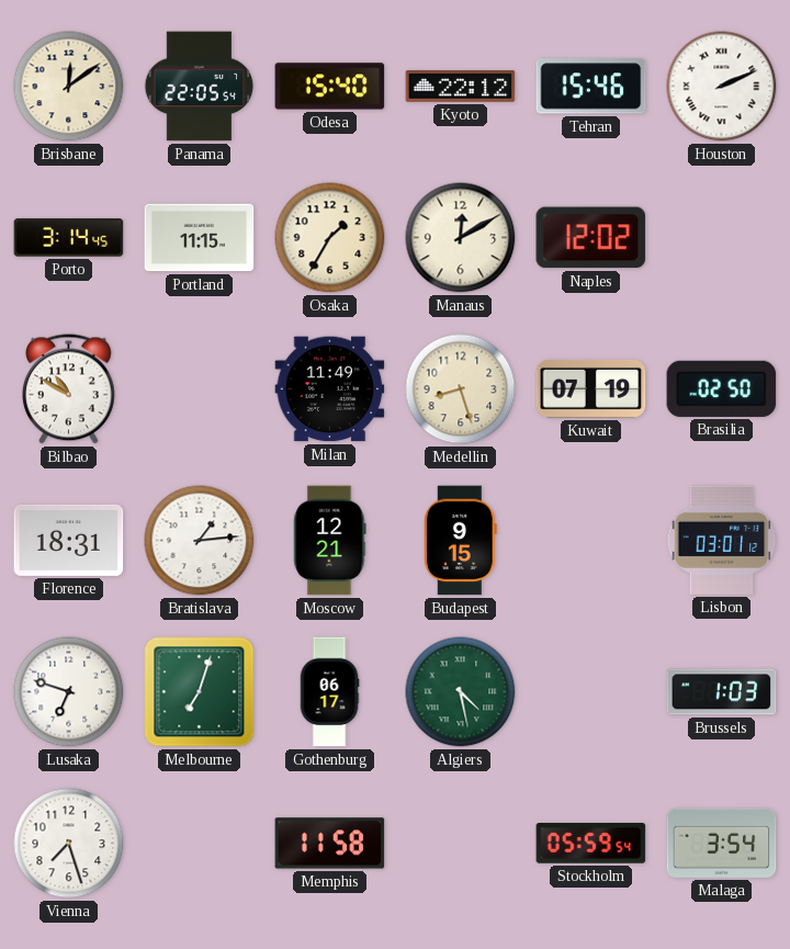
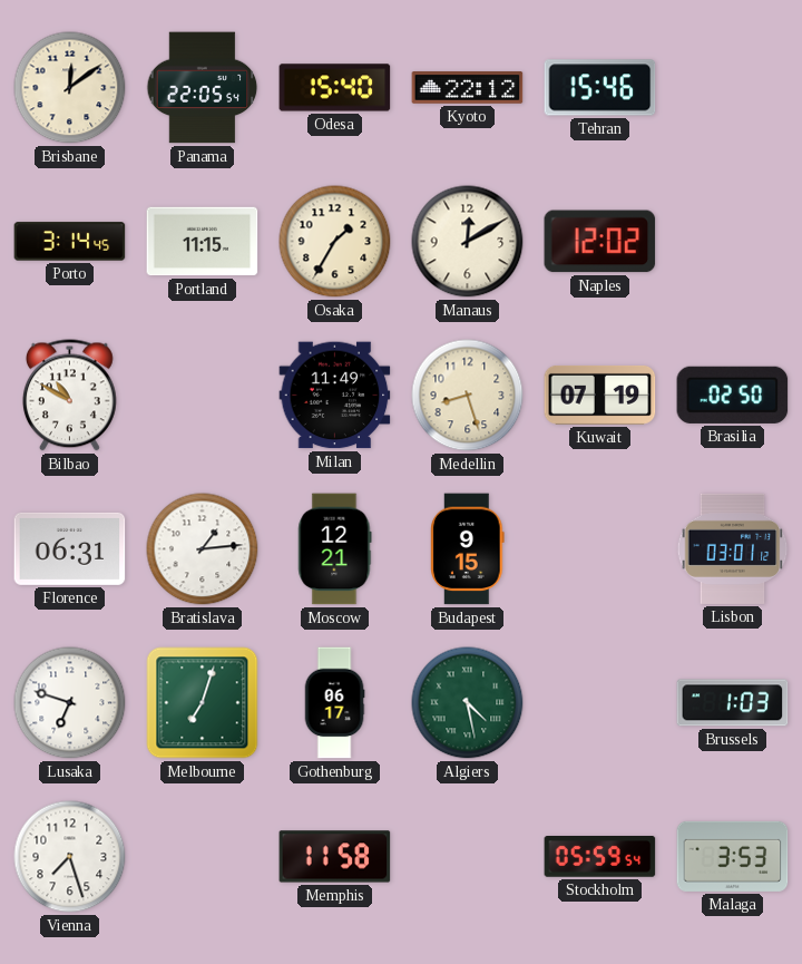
Houston: 2:11 -> none
Florence: 18:31 -> 06:31
Malaga: 3:54 -> 3:53
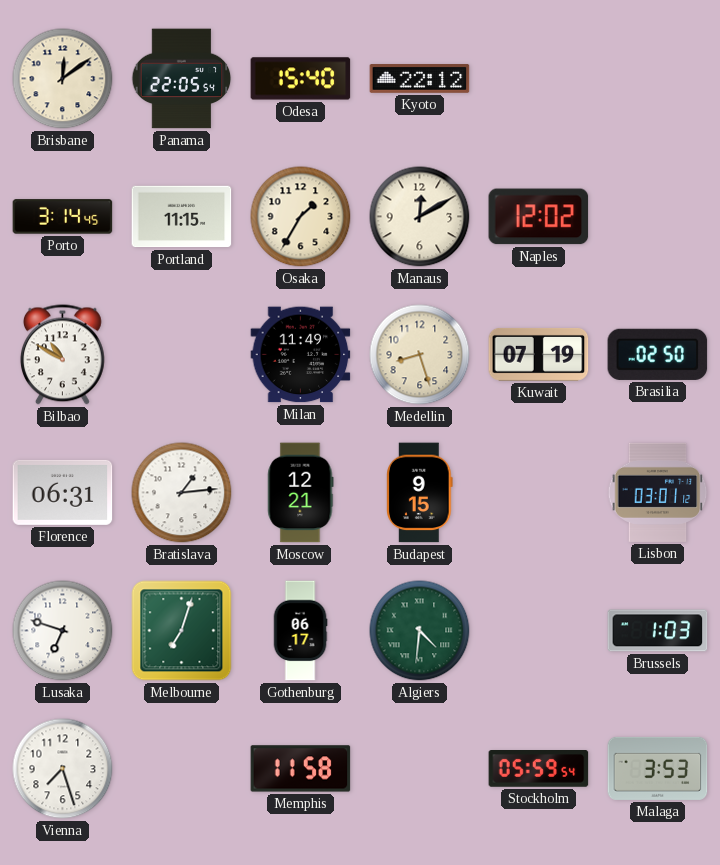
Tehran: 15:46 -> none
Algiers: 4:28 -> 4:31
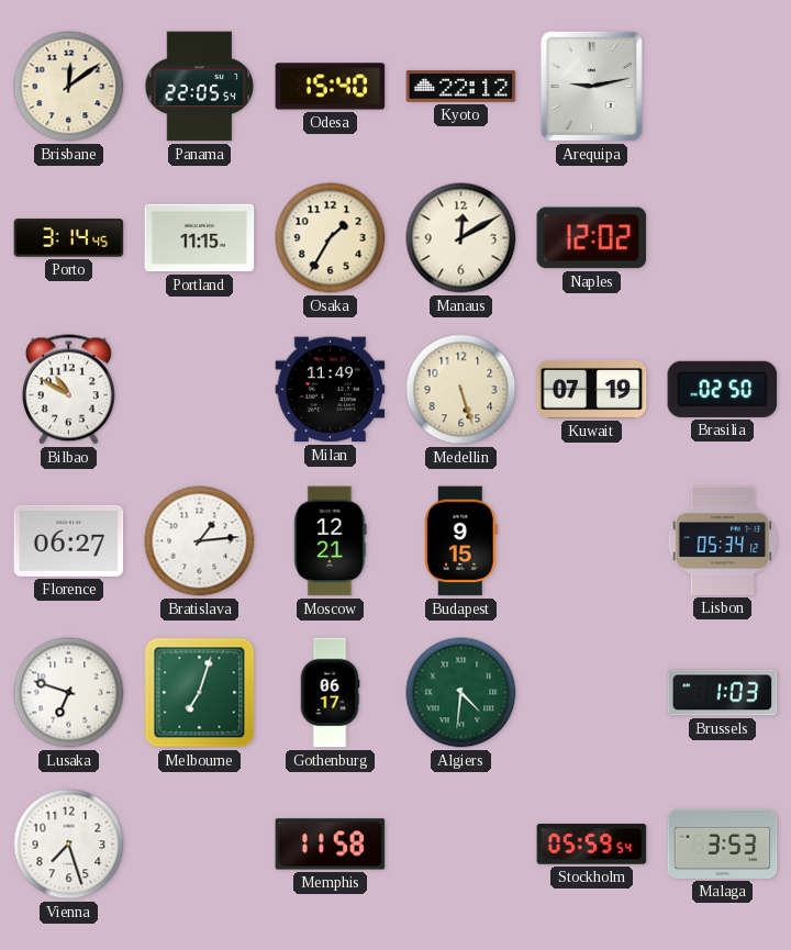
Arequipa: none -> 9:13
Medellin: 8:27 -> 5:27
Florence: 06:31 -> 06:27
Lisbon: 03:01 -> 05:34
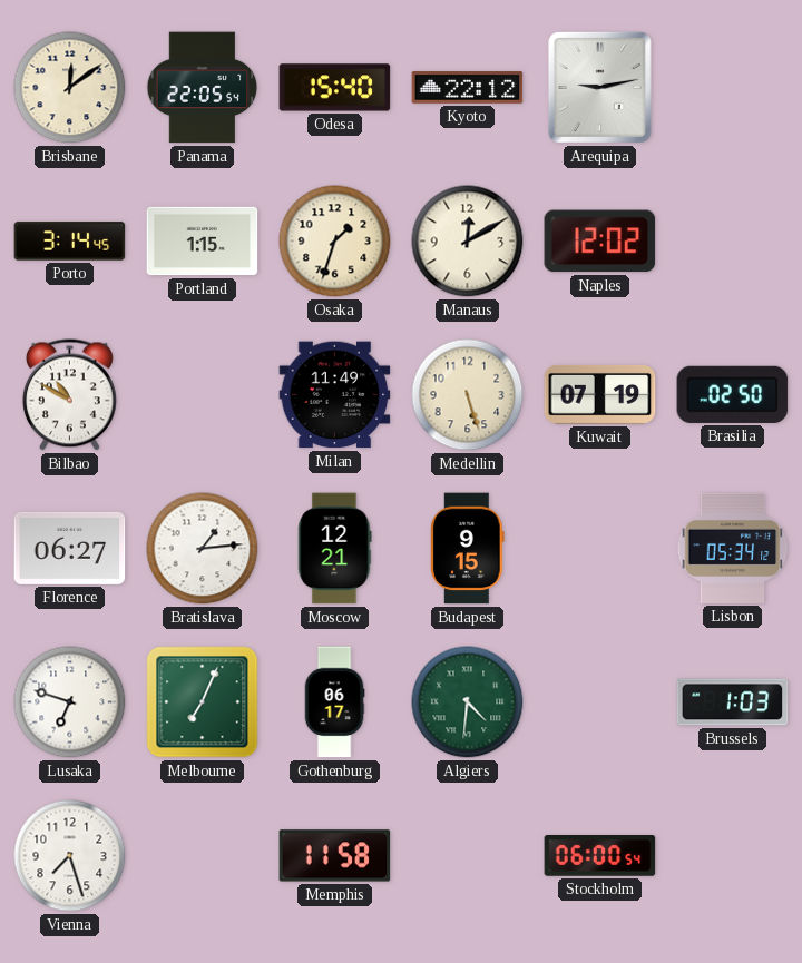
Portland: 11:15 -> 1:15
Osaka: 1:35 -> 1:33
Melbourne: 7:03 -> 7:04
Stockholm: 05:59 -> 06:00
Malaga: 3:53 -> none
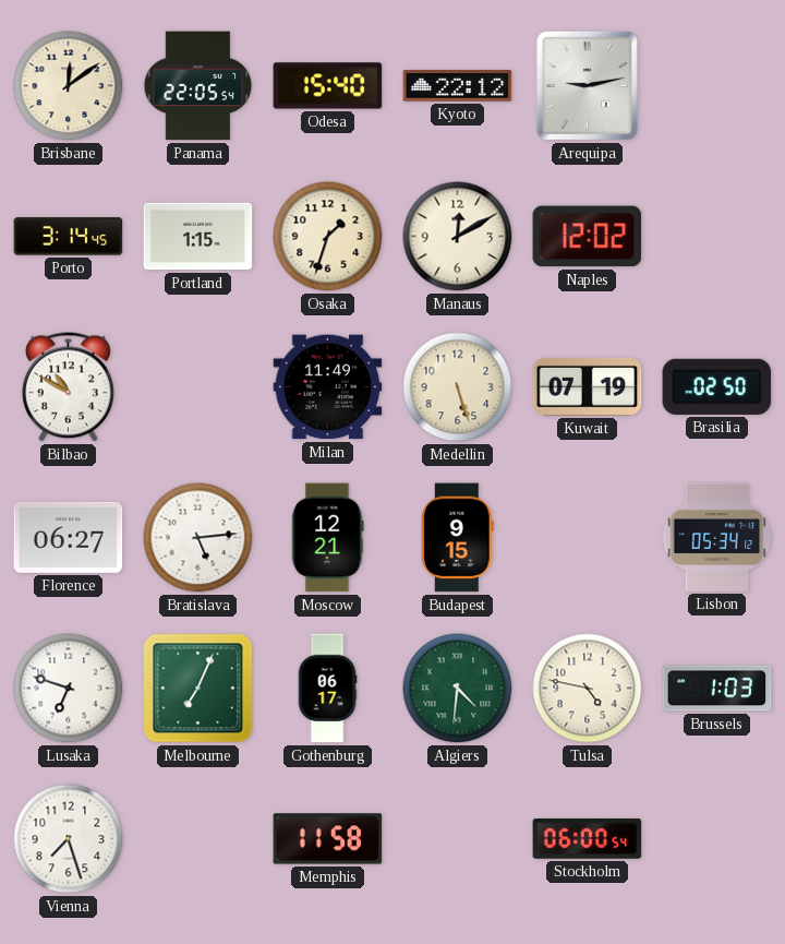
Bratislava: 1:14 -> 5:14
Tulsa: none -> 4:47
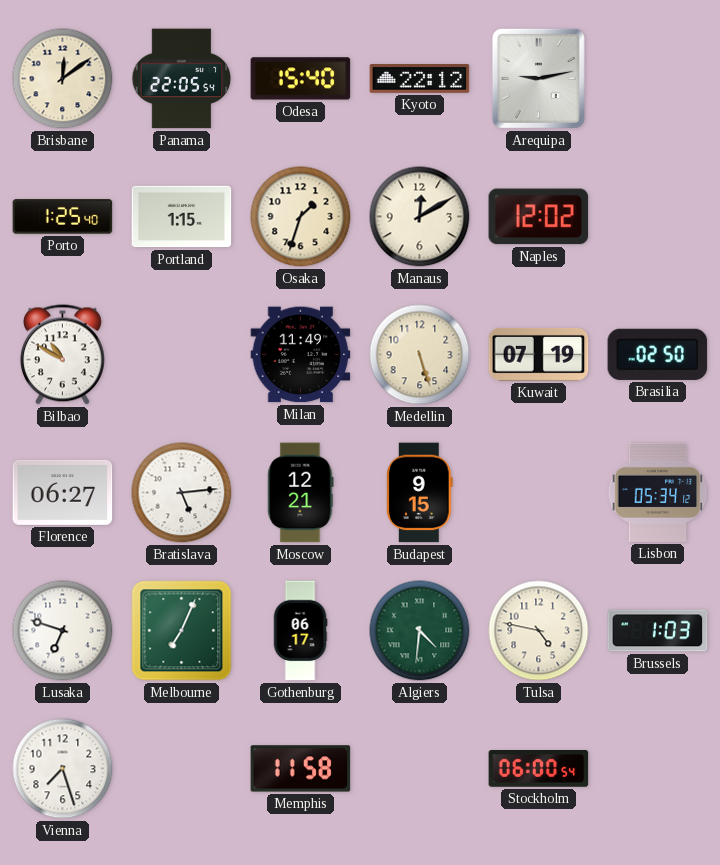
Porto: 3:14 -> 1:25
